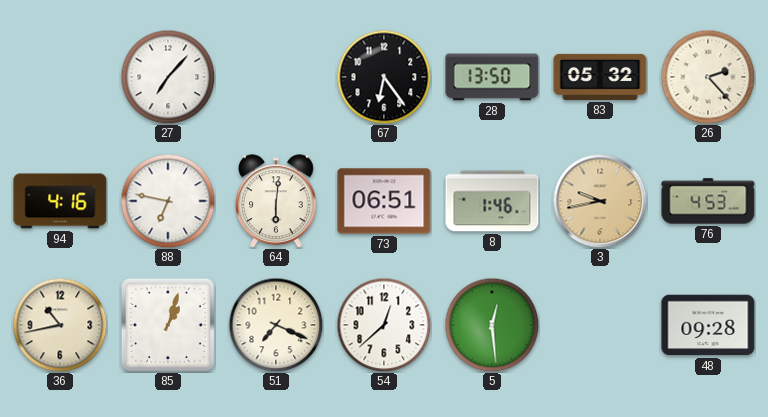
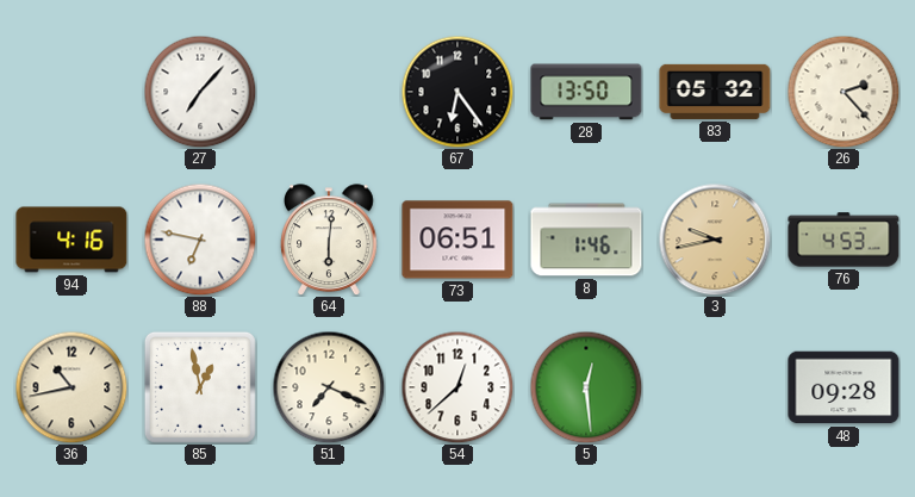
85: 1:03 -> 12:58
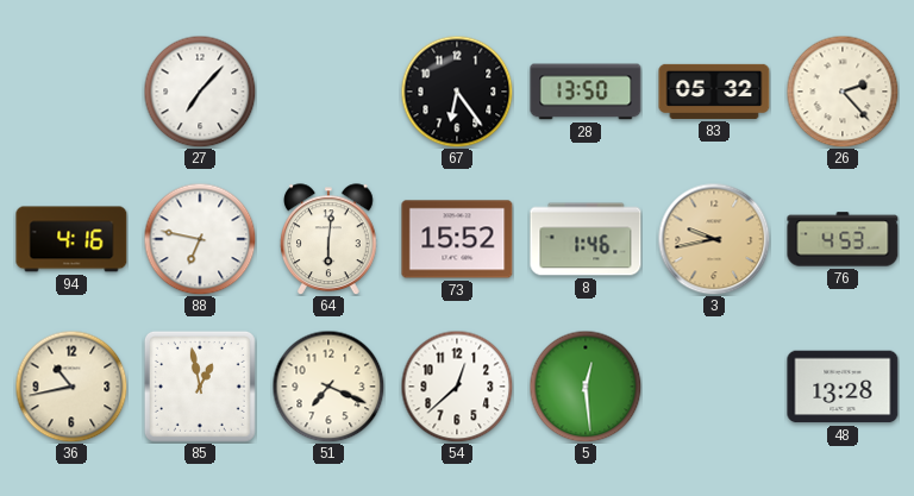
73: 06:51 -> 15:52
48: 09:28 -> 13:28
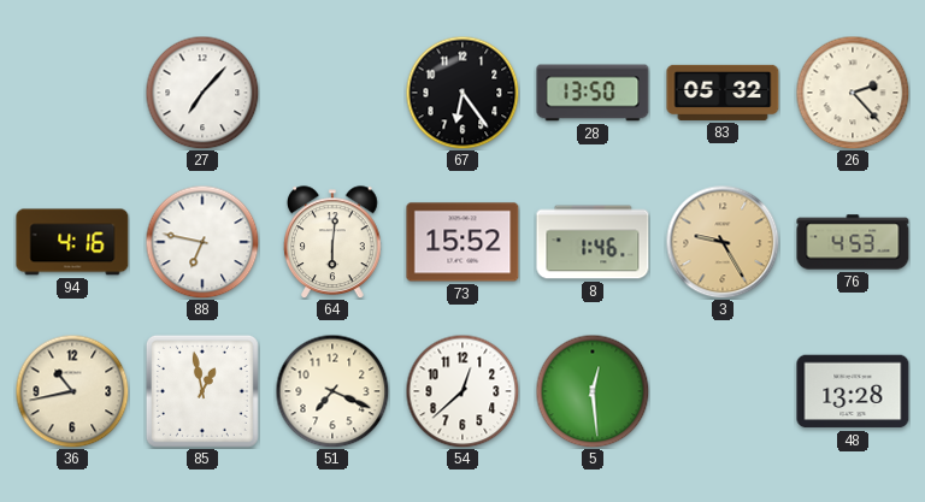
3: 9:43 -> 9:25
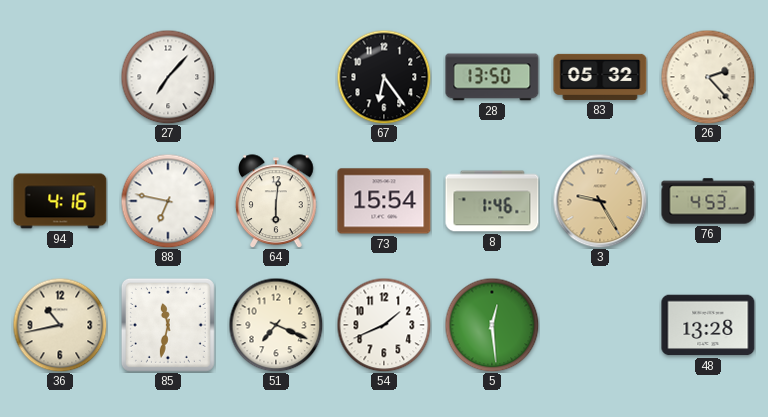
73: 15:52 -> 15:54
85: 12:58 -> 11:32
54: 12:38 -> 1:41
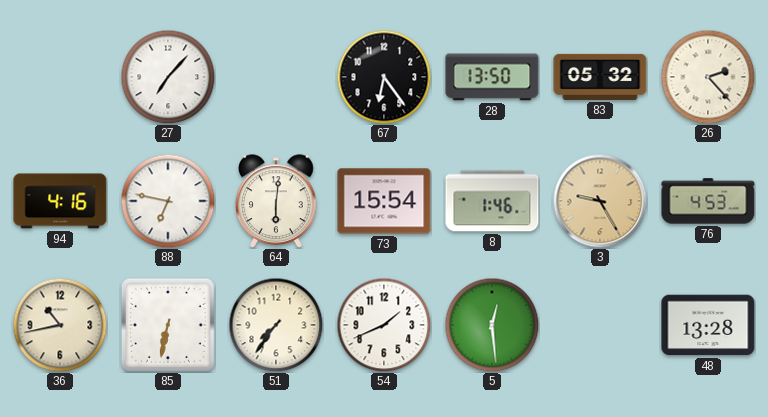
85: 11:32 -> 6:32
51: 7:19 -> 7:36
